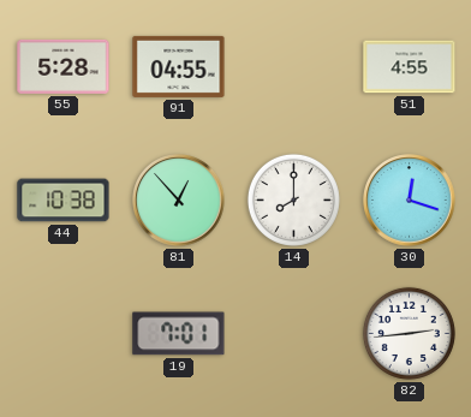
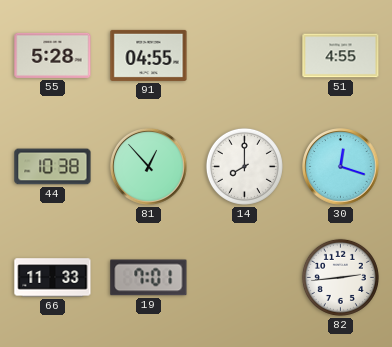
66: none -> 11:33
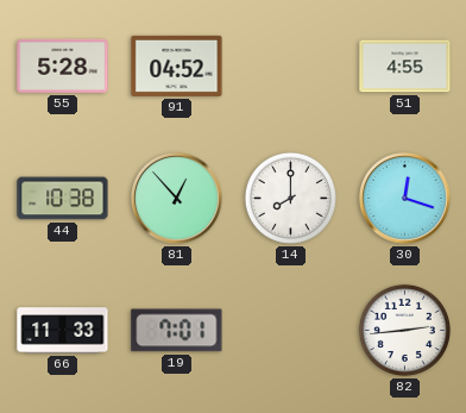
91: 04:55 -> 04:52
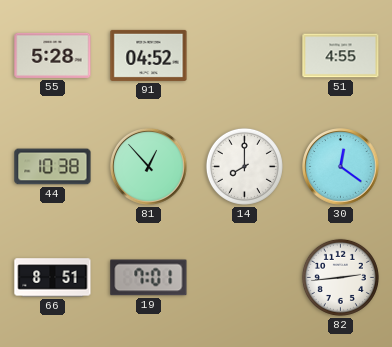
30: 12:18 -> 12:21
66: 11:33 -> 8:51
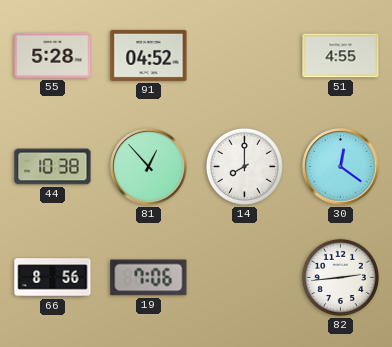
66: 8:51 -> 8:56
19: 7:01 -> 7:06
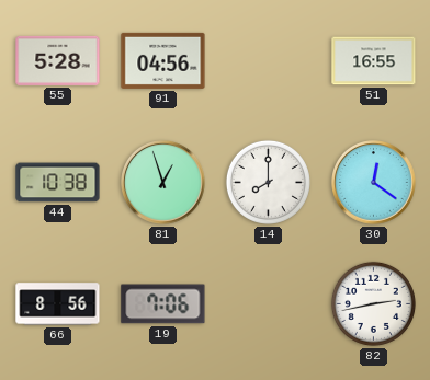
91: 04:52 -> 04:56
51: 4:55 -> 16:55
81: 12:53 -> 12:57
82: 2:44 -> 2:43
